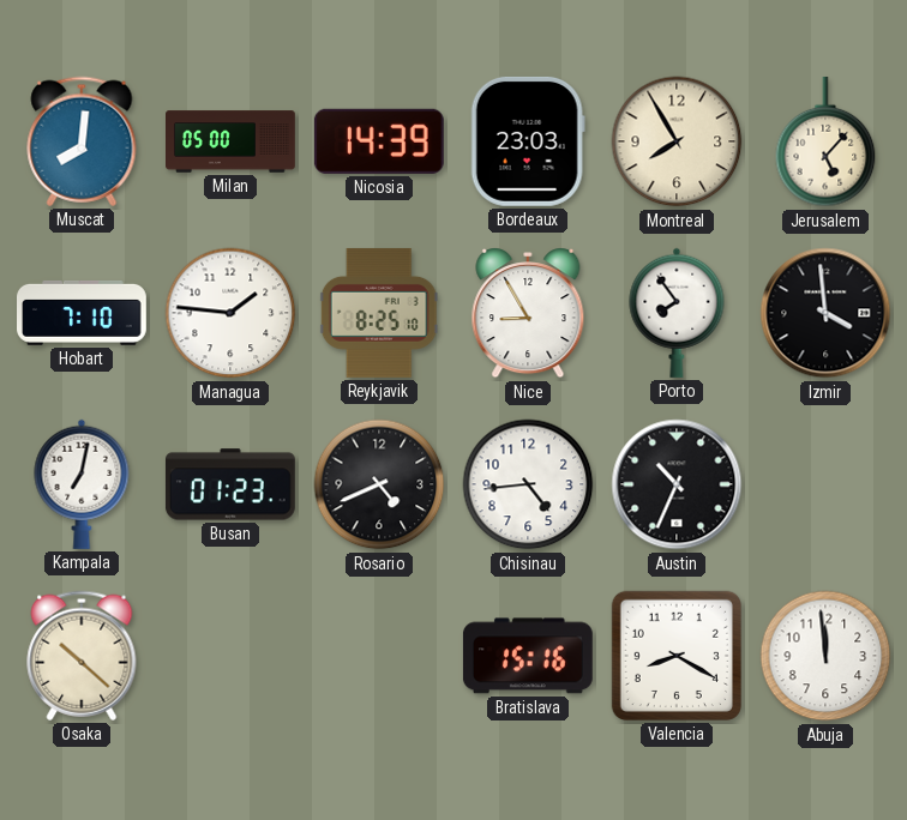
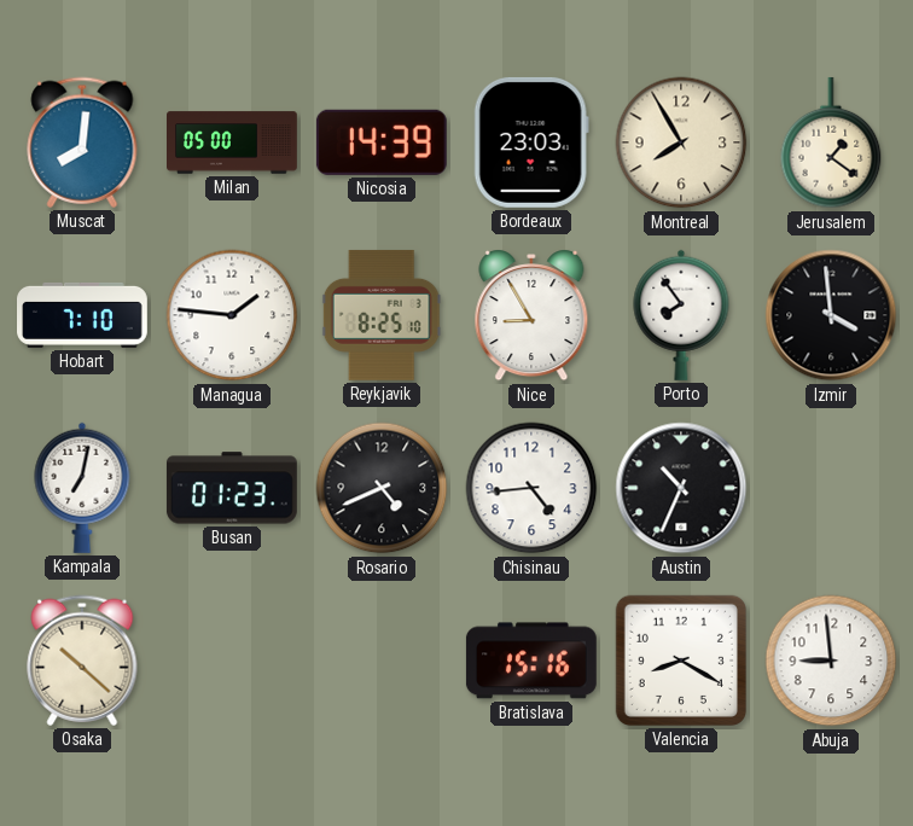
Jerusalem: 5:07 -> 1:21
Abuja: 11:59 -> 8:59
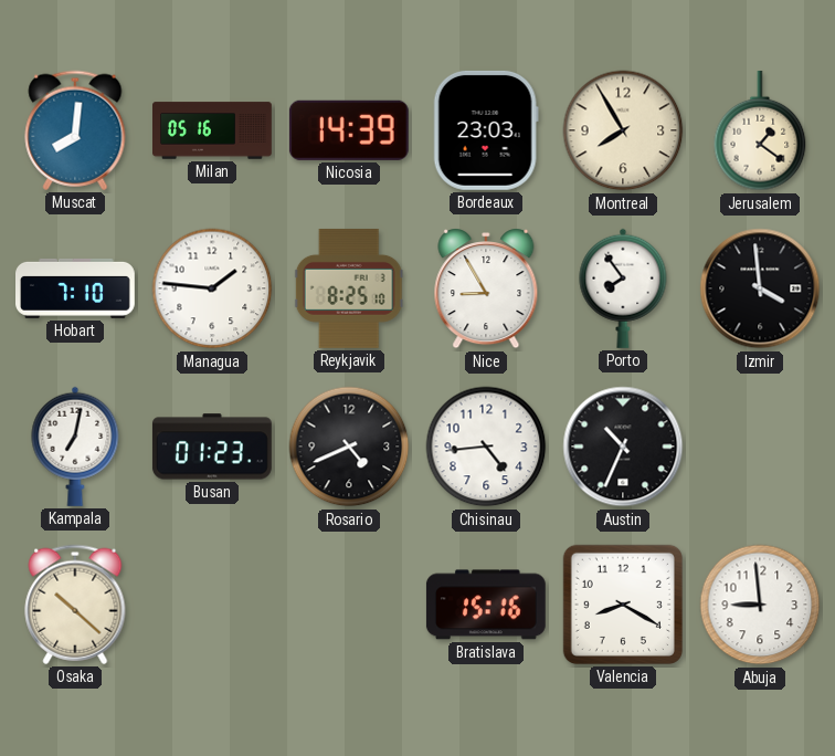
Milan: 05:00 -> 05:16
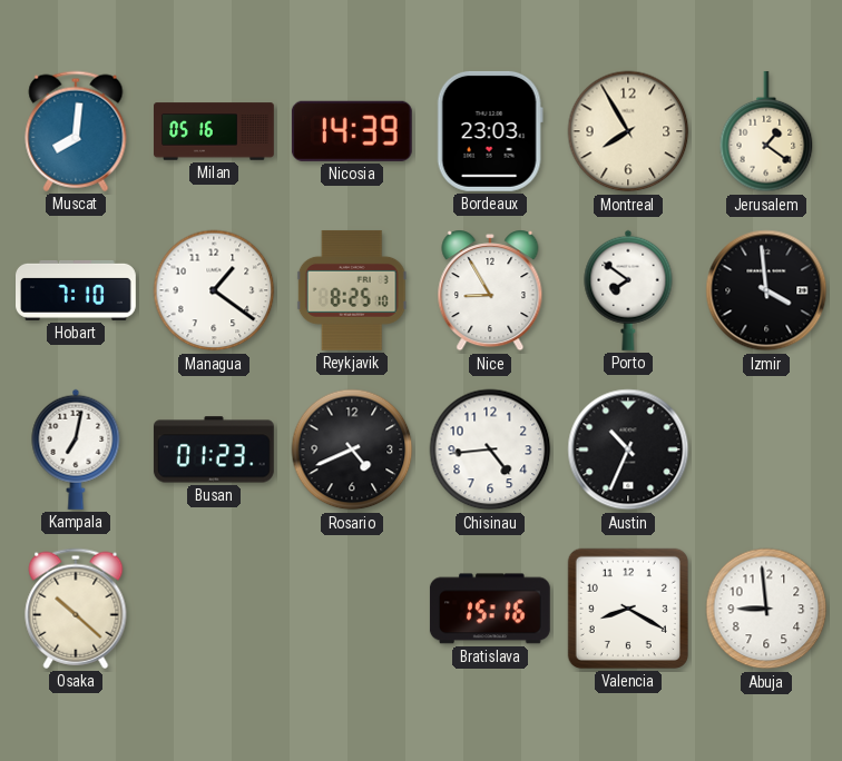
Managua: 1:46 -> 1:21
Porto: 7:54 -> 7:51
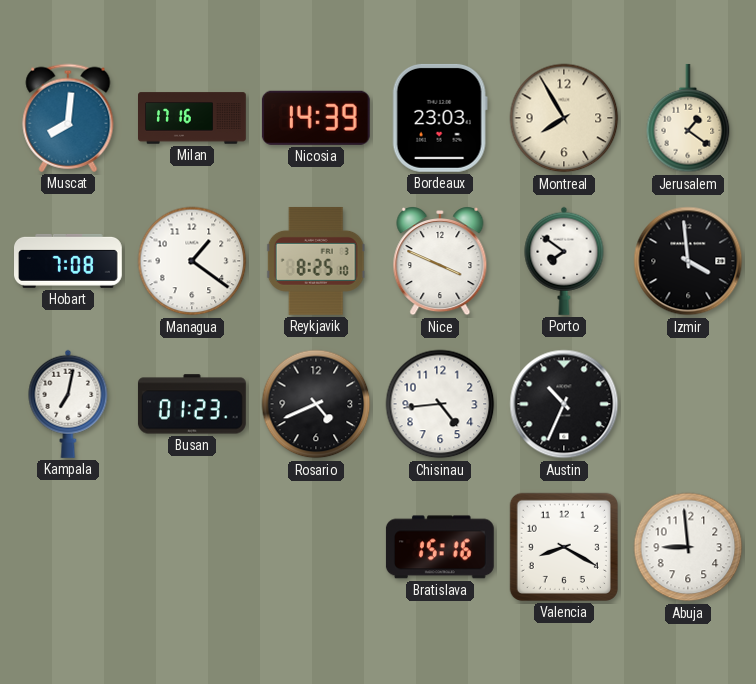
Milan: 05:16 -> 17:16
Hobart: 7:10 -> 7:08
Nice: 8:55 -> 3:49
Osaka: 10:22 -> none
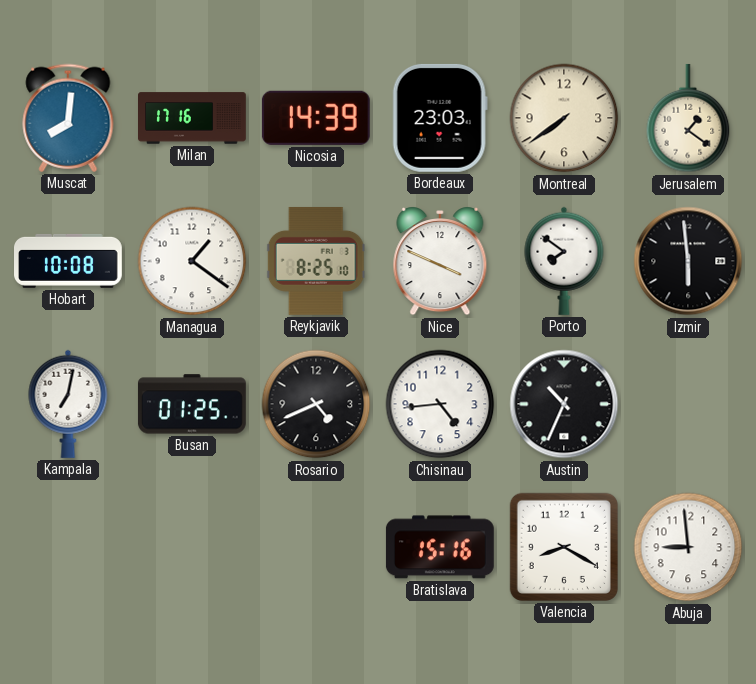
Montreal: 7:55 -> 7:39
Hobart: 7:08 -> 10:08
Izmir: 3:59 -> 5:59
Busan: 01:23 -> 01:25
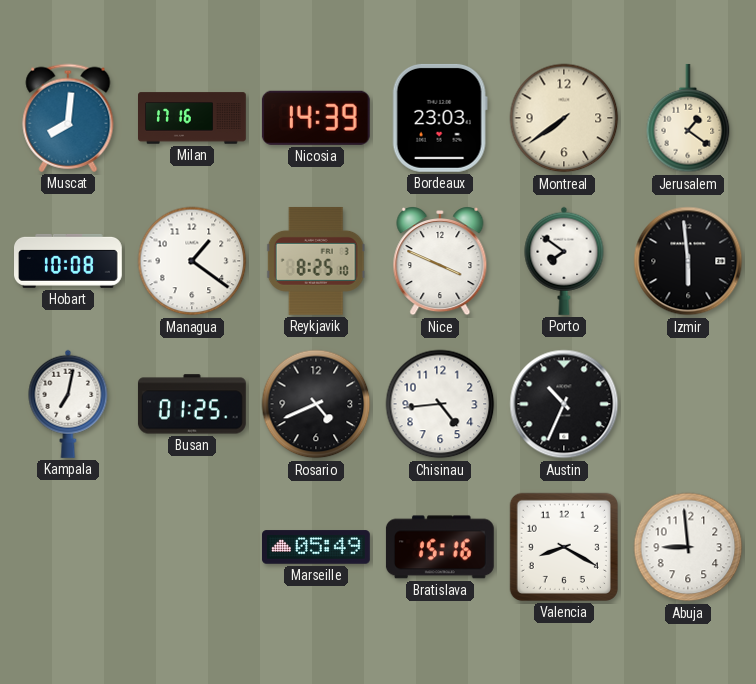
Marseille: none -> 05:49
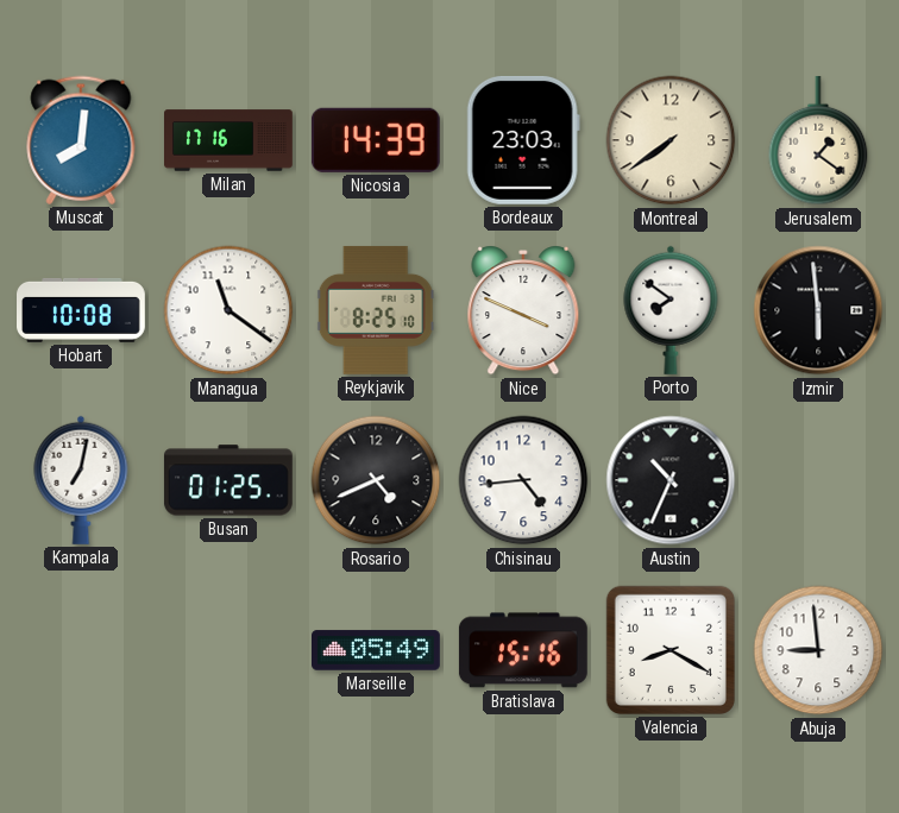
Managua: 1:21 -> 11:21
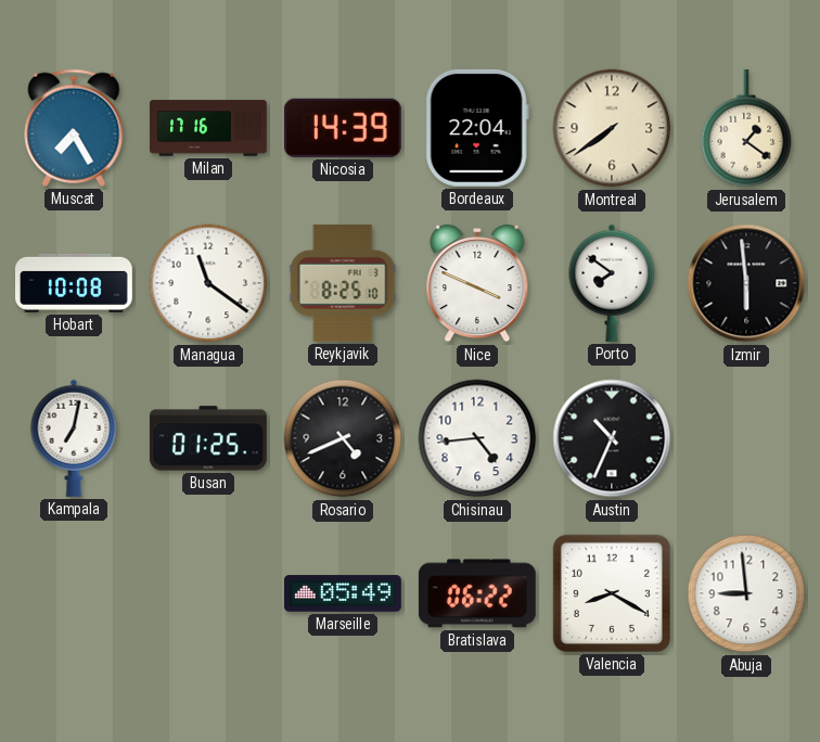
Muscat: 8:01 -> 7:25
Bordeaux: 23:03 -> 22:04
Bratislava: 15:16 -> 06:22
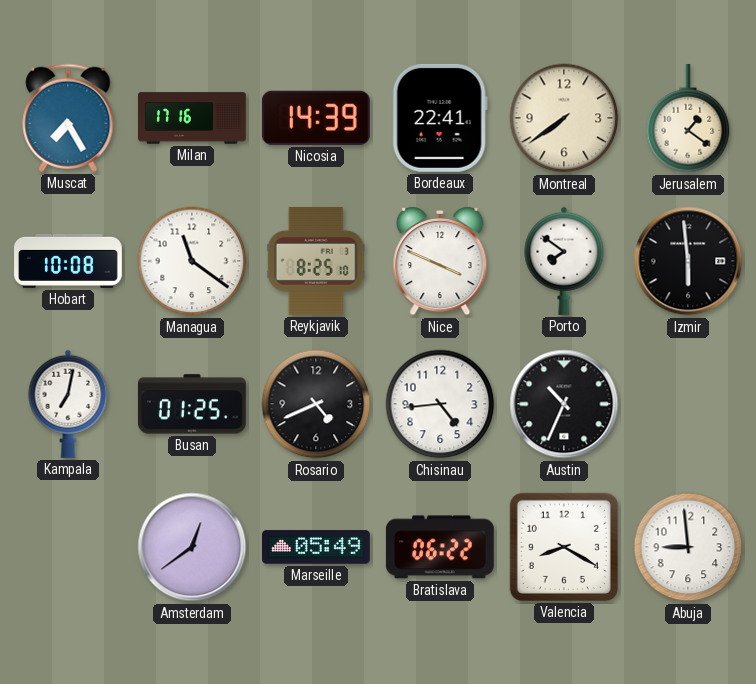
Bordeaux: 22:04 -> 22:41
Amsterdam: none -> 12:39
